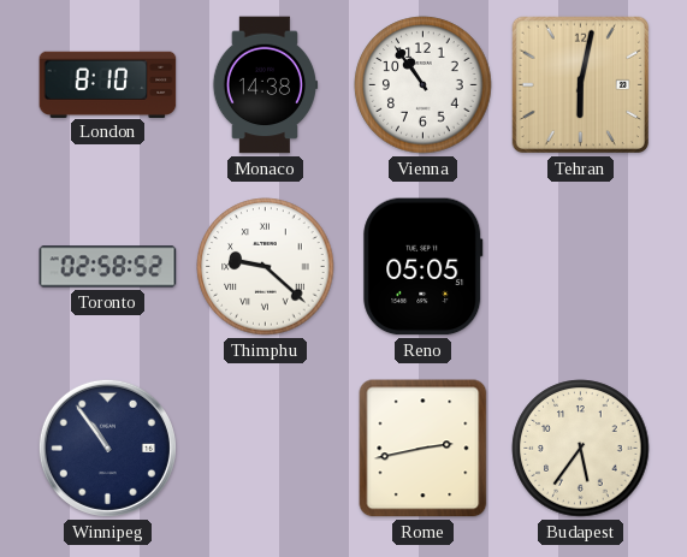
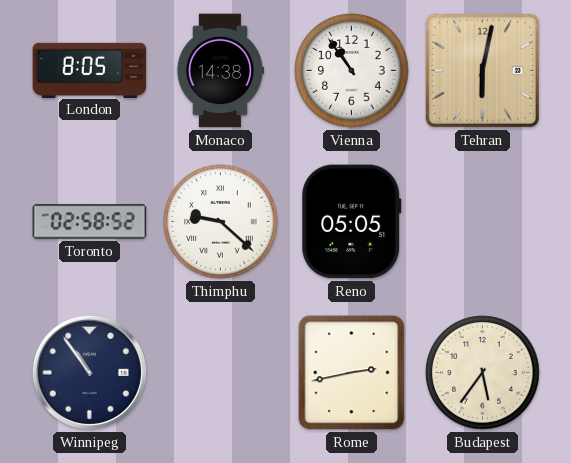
London: 8:10 -> 8:05
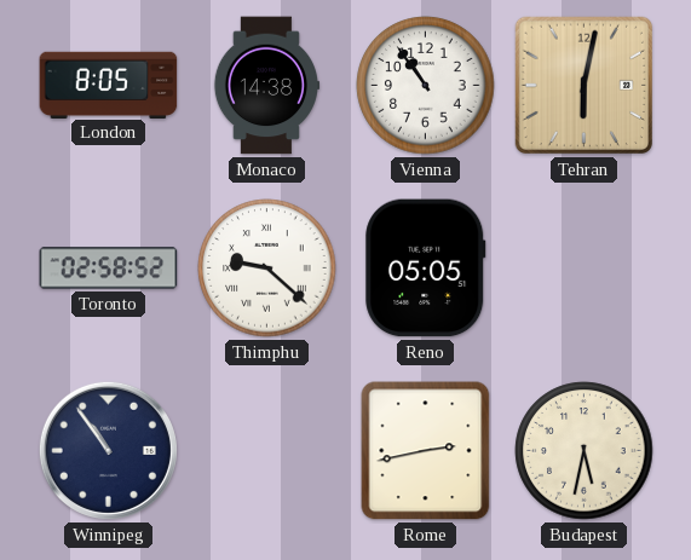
Budapest: 5:36 -> 5:32
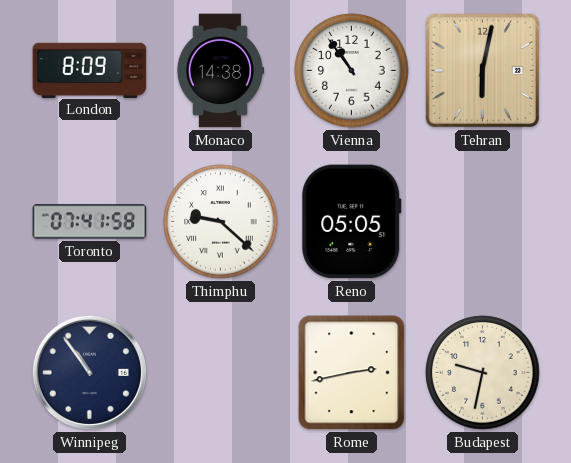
London: 8:05 -> 8:09
Toronto: 02:58 -> 07:41
Budapest: 5:32 -> 9:32
